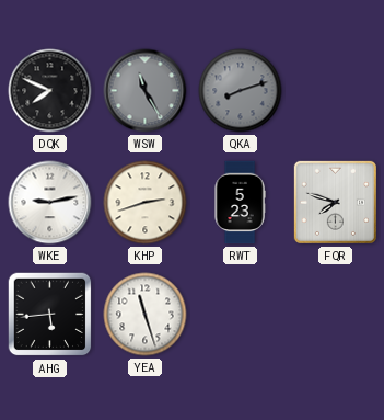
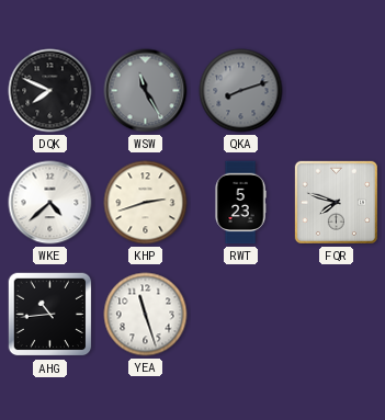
WKE: 9:13 -> 4:38
AHG: 5:44 -> 10:44
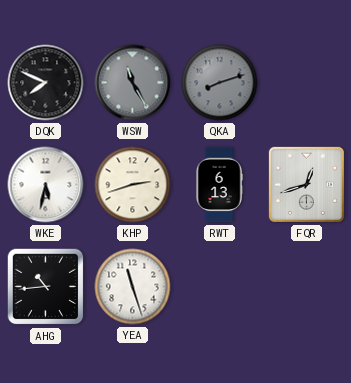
WKE: 4:38 -> 5:32
RWT: 5:23 -> 6:13
FQR: 7:48 -> 12:42
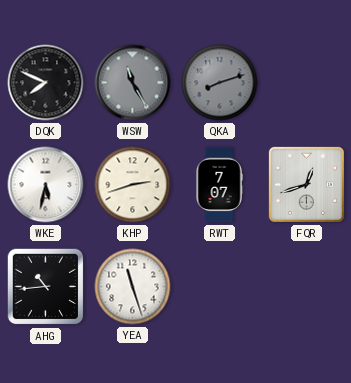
RWT: 6:13 -> 7:07
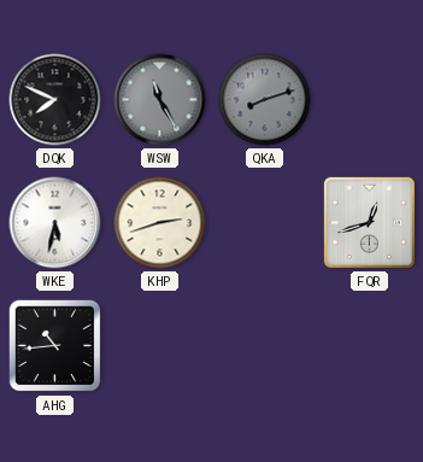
RWT: 7:07 -> none
YEA: 11:27 -> none
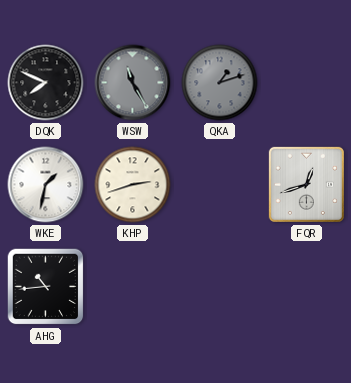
QKA: 8:12 -> 1:12
WKE: 5:32 -> 1:32
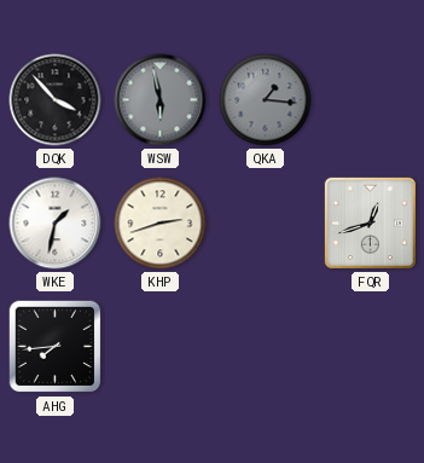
DQK: 7:49 -> 3:53
WSW: 11:25 -> 5:58
QKA: 1:12 -> 1:16
AHG: 10:44 -> 7:44
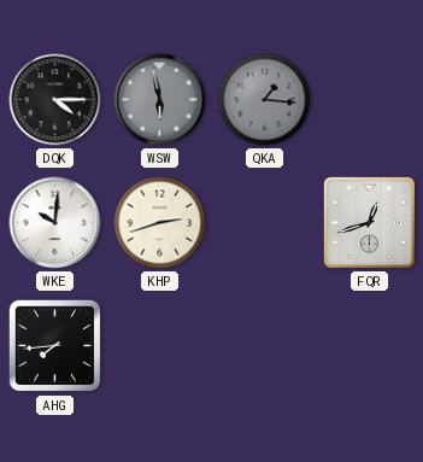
DQK: 3:53 -> 4:15
WKE: 1:32 -> 10:01
